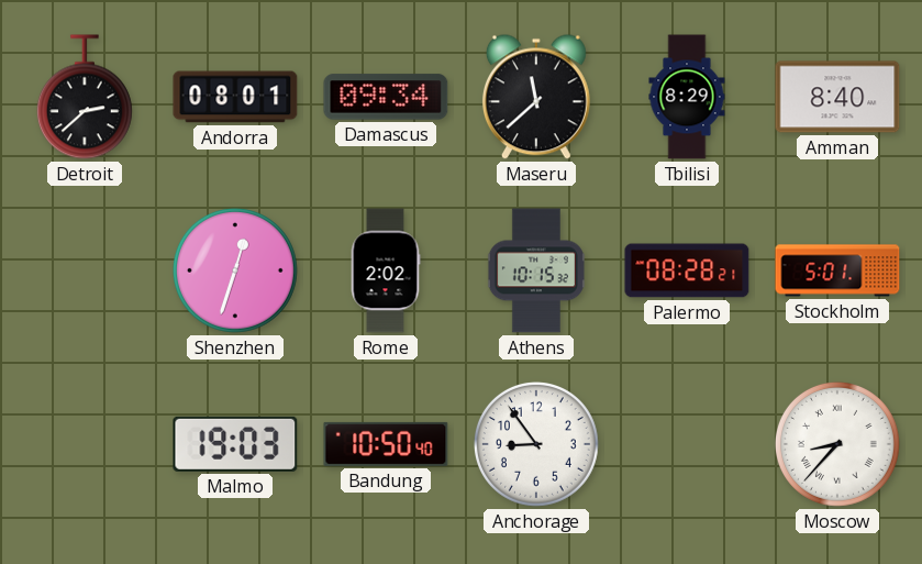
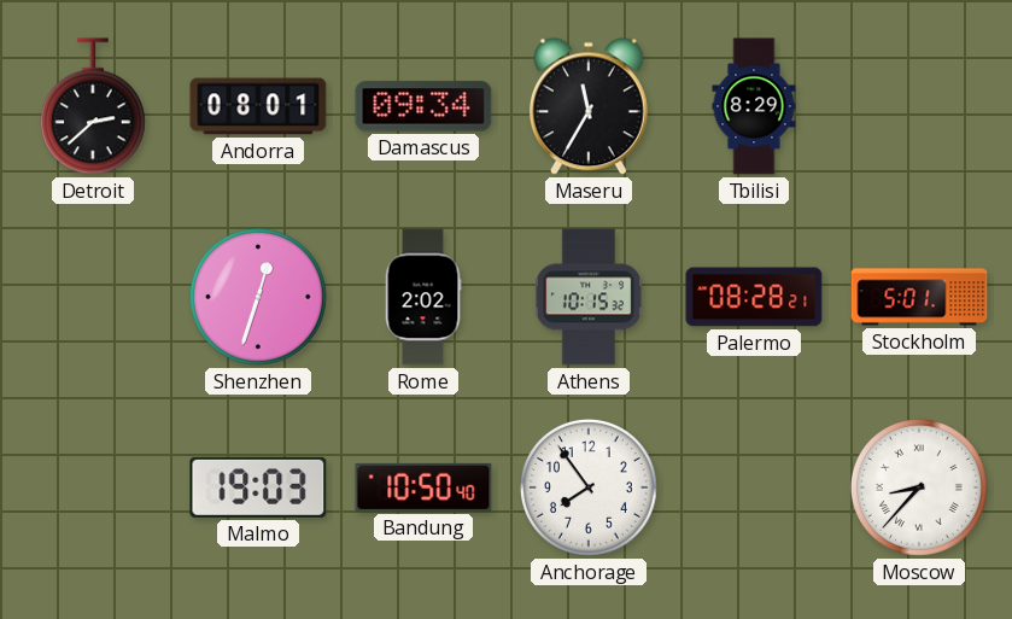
Maseru: 11:38 -> 11:35
Amman: 8:40 -> none
Anchorage: 8:54 -> 7:54
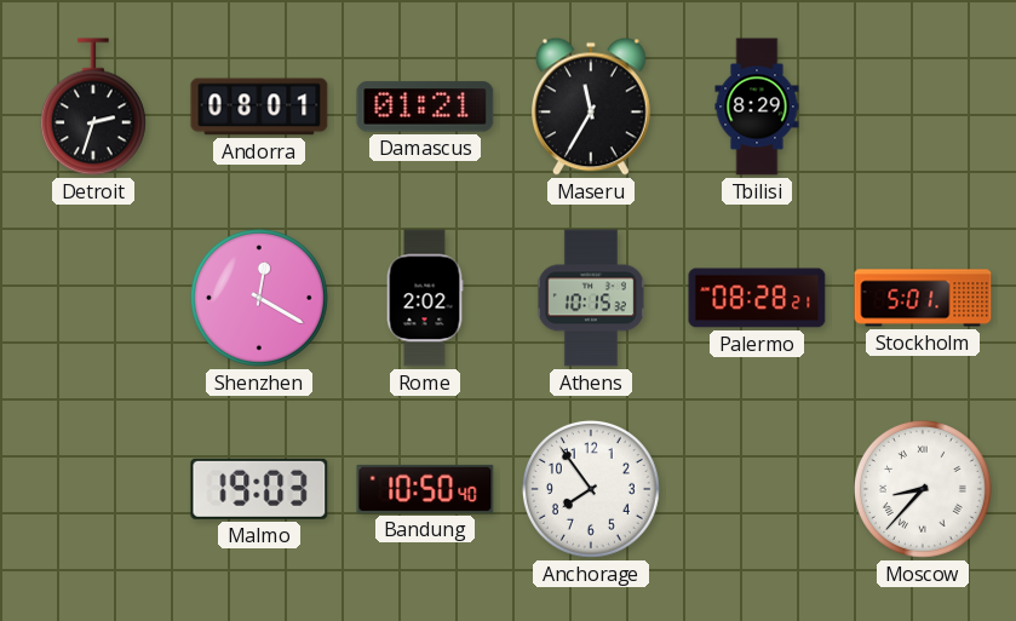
Detroit: 2:38 -> 2:33
Damascus: 09:34 -> 01:21
Shenzhen: 12:33 -> 12:20
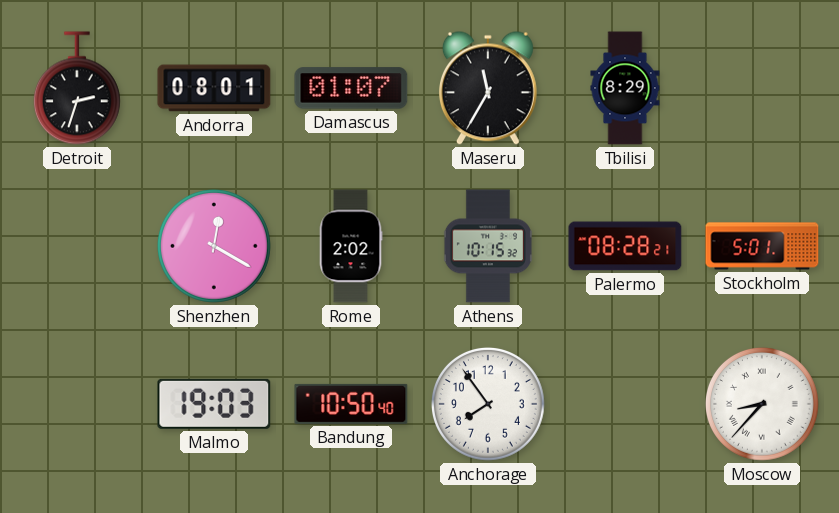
Damascus: 01:21 -> 01:07
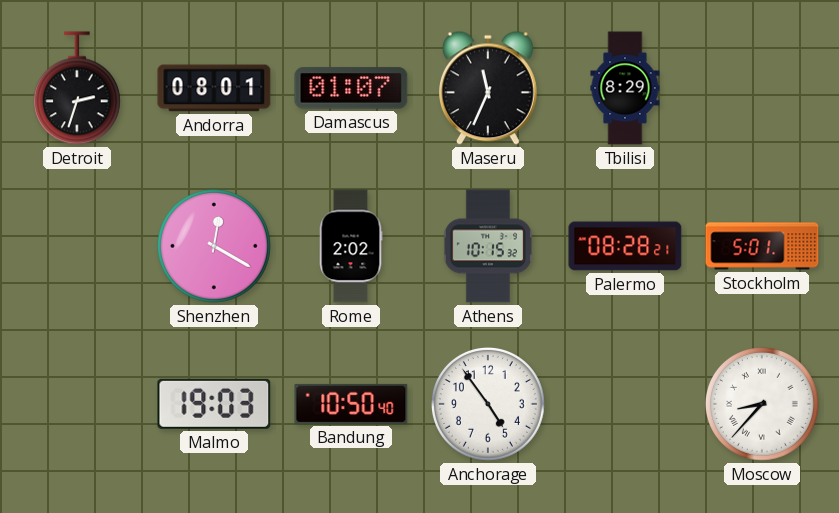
Maseru: 11:35 -> 11:34
Anchorage: 7:54 -> 4:54
